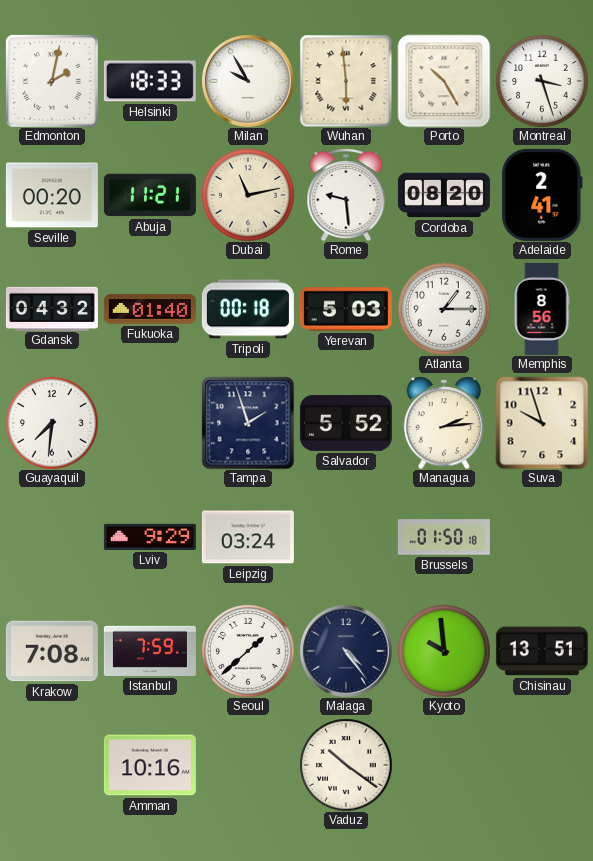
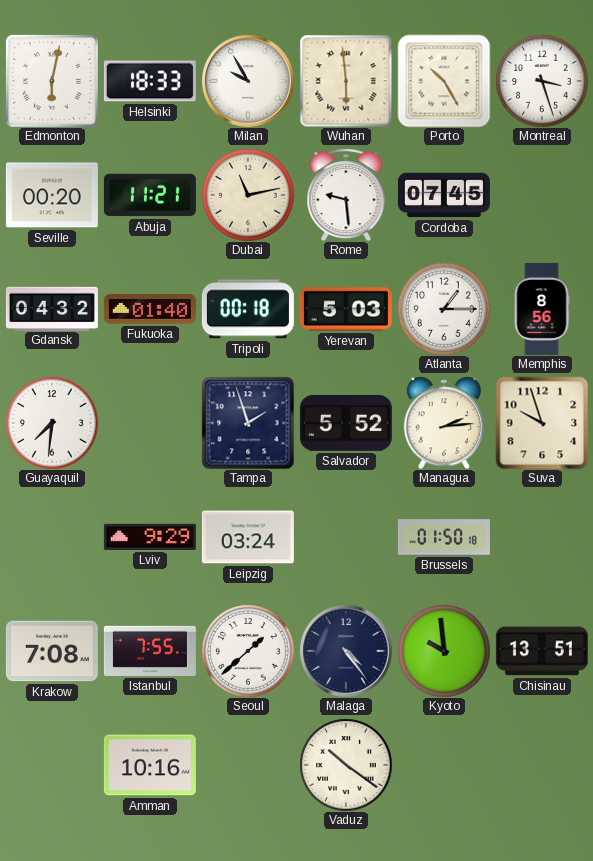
Edmonton: 2:02 -> 6:02
Cordoba: 08:20 -> 07:45
Adelaide: 2:41 -> none
Istanbul: 7:59 -> 7:55
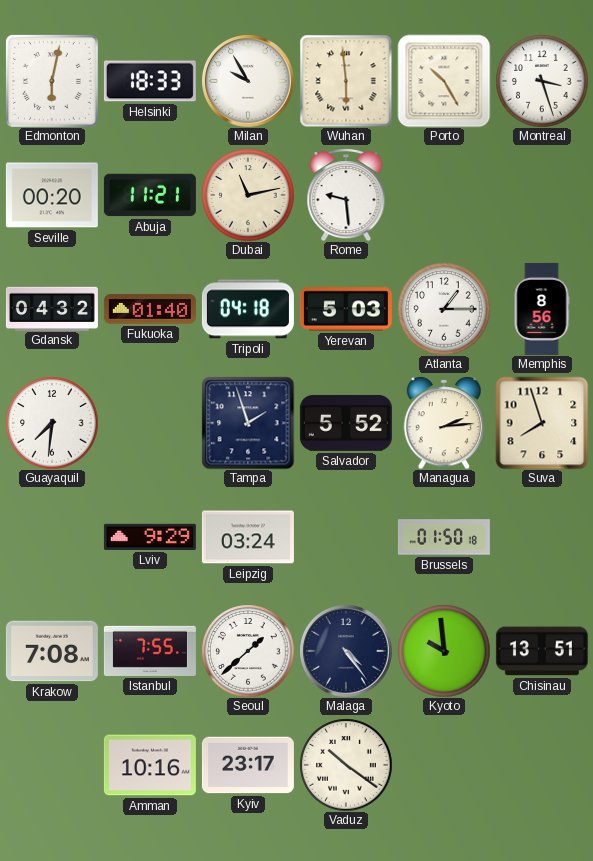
Cordoba: 07:45 -> none
Tripoli: 00:18 -> 04:18
Suva: 9:57 -> 7:57
Kyiv: none -> 23:17
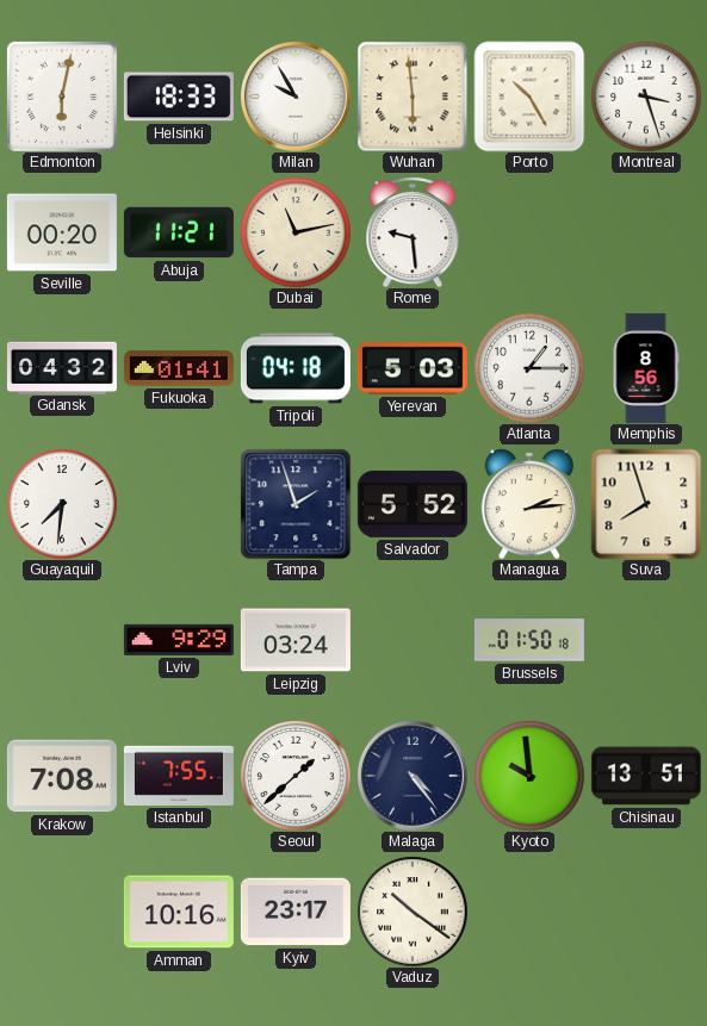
Fukuoka: 01:40 -> 01:41
